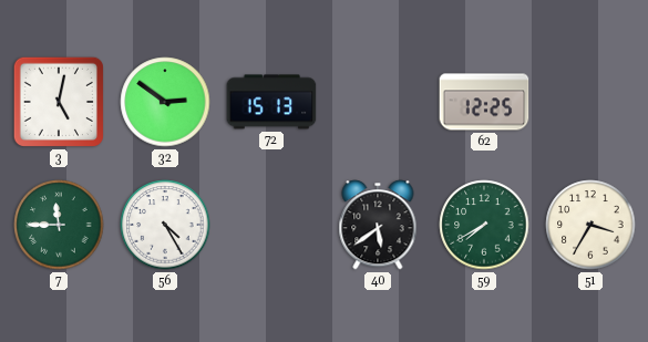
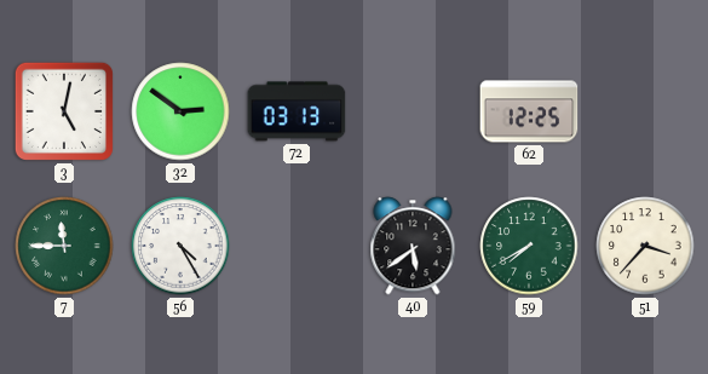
72: 15:13 -> 03:13
51: 3:35 -> 3:37
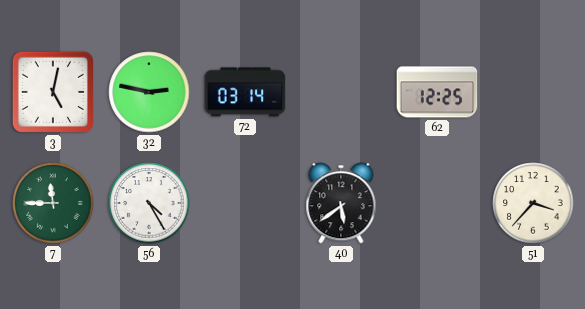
32: 2:51 -> 2:47
72: 03:13 -> 03:14
59: 7:40 -> none
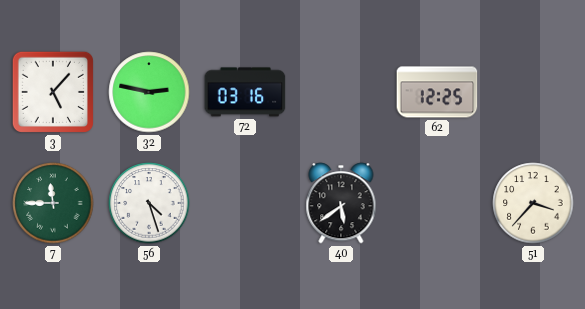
3: 5:02 -> 5:07
72: 03:14 -> 03:16
56: 4:25 -> 4:27
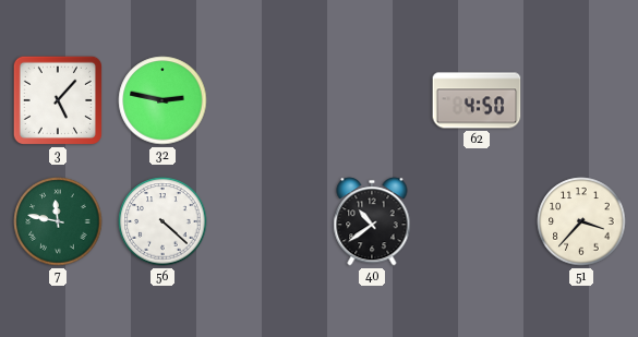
72: 03:16 -> none
62: 12:25 -> 4:50
7: 11:45 -> 11:47
56: 4:27 -> 4:22
40: 5:39 -> 10:39
